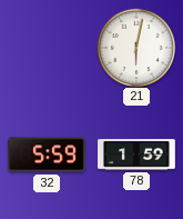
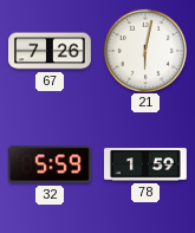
67: none -> 7:26
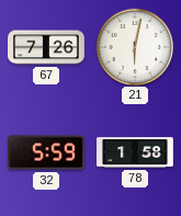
78: 1:59 -> 1:58
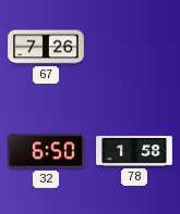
21: 6:02 -> none
32: 5:59 -> 6:50
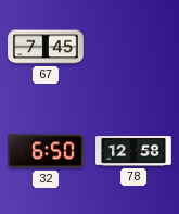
67: 7:26 -> 7:45
78: 1:58 -> 12:58
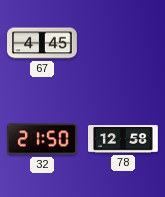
67: 7:45 -> 4:45
32: 6:50 -> 21:50
